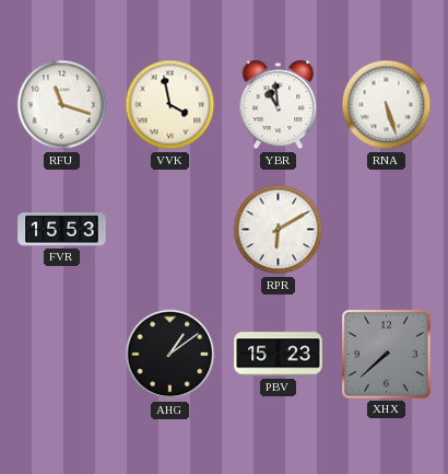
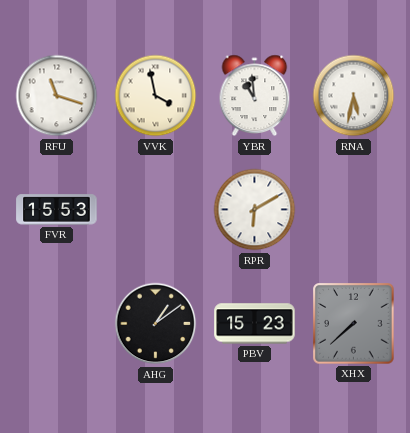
RNA: 5:27 -> 5:32
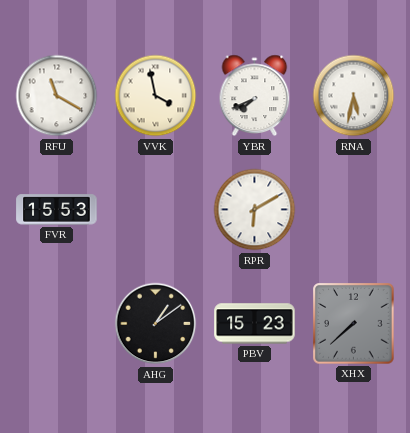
RFU: 11:18 -> 11:20
YBR: 10:59 -> 7:41
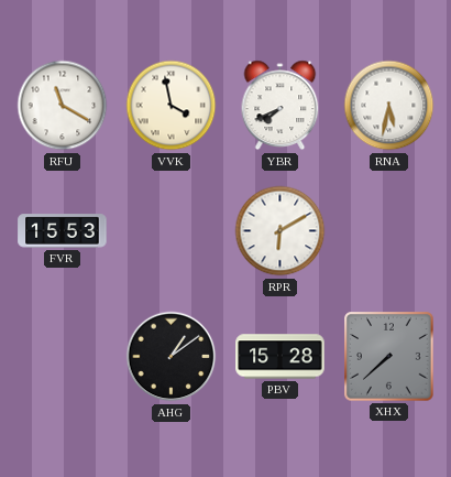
PBV: 15:23 -> 15:28
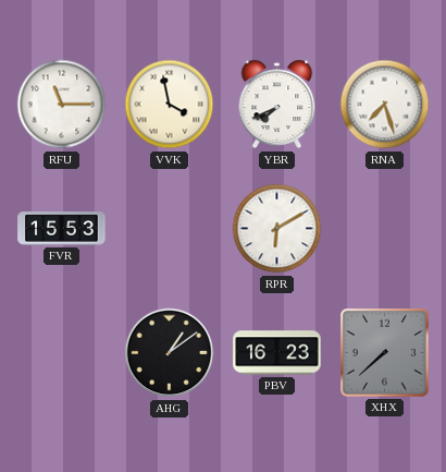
RFU: 11:20 -> 11:15
RNA: 5:32 -> 7:27
PBV: 15:28 -> 16:23
